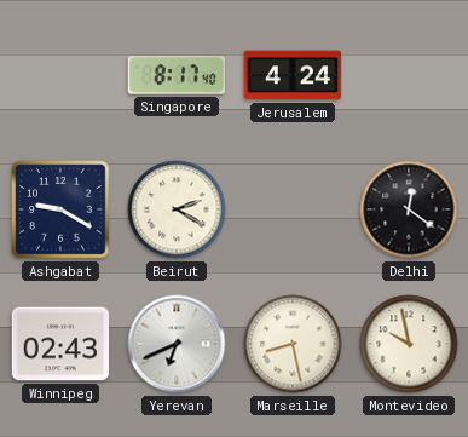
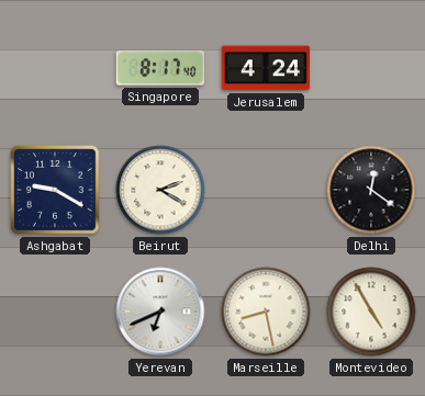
Winnipeg: 02:43 -> none
Montevideo: 9:58 -> 4:55
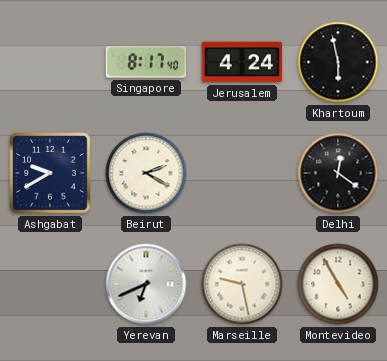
Khartoum: none -> 5:58
Ashgabat: 9:20 -> 9:40
Marseille: 8:28 -> 9:28
